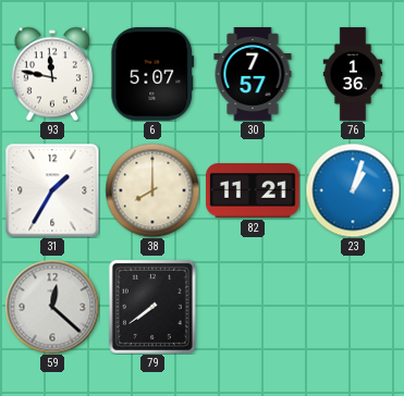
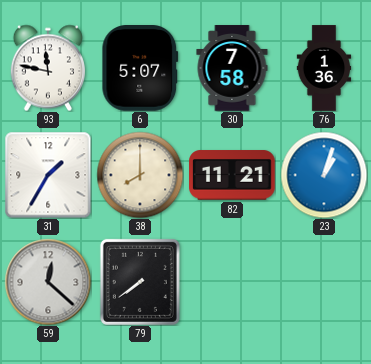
30: 7:57 -> 7:58
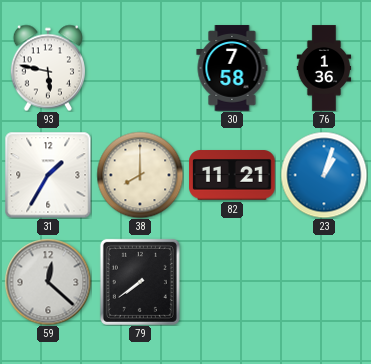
93: 11:47 -> 5:47
6: 5:07 -> none
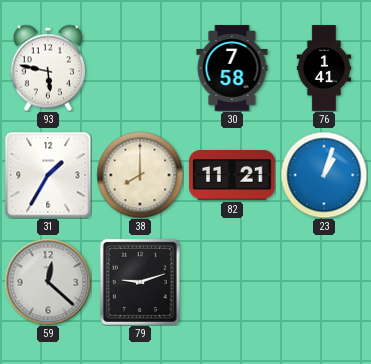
76: 1:36 -> 1:41
79: 7:39 -> 9:12
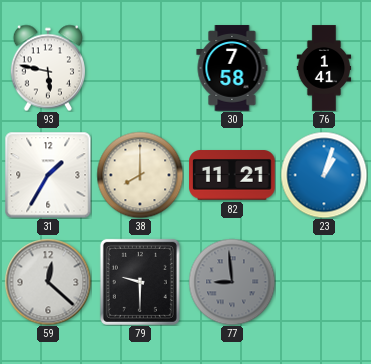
79: 9:12 -> 9:30
77: none -> 8:59
